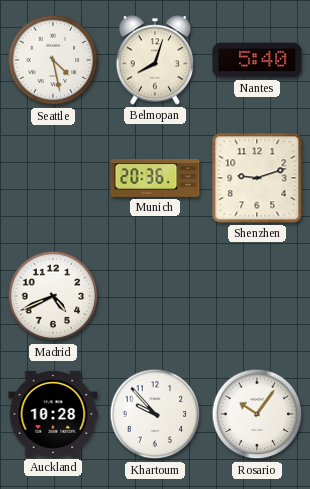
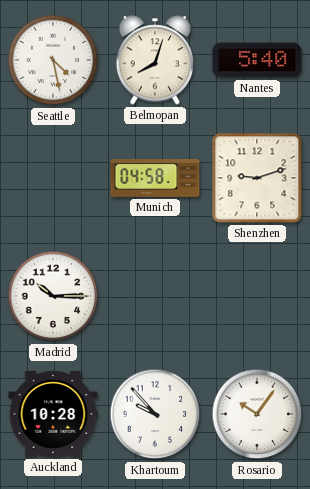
Munich: 20:36 -> 04:58
Madrid: 4:41 -> 10:15
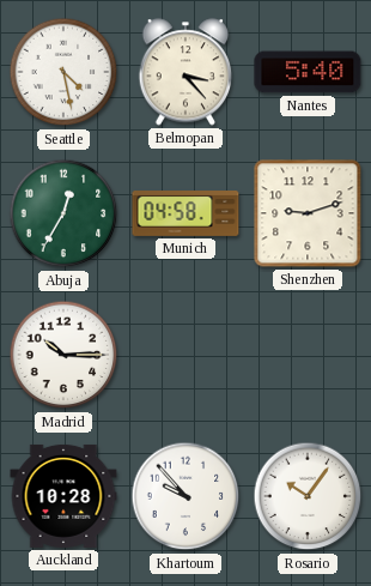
Belmopan: 8:03 -> 3:23
Abuja: none -> 12:35
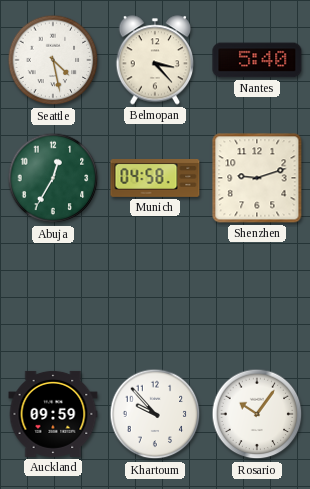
Madrid: 10:15 -> none
Auckland: 10:28 -> 09:59
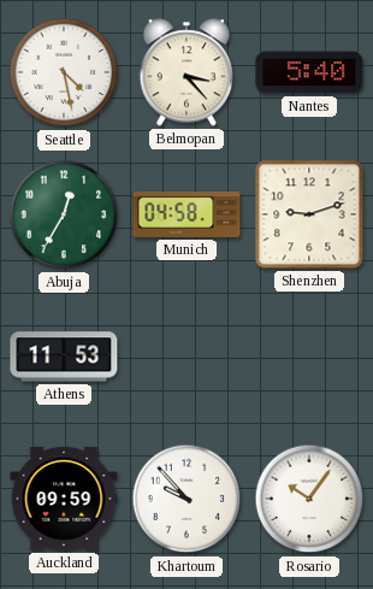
Athens: none -> 11:53
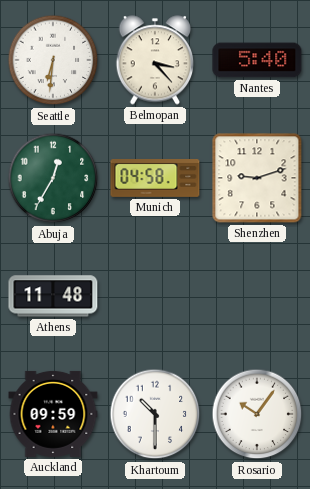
Seattle: 4:28 -> 6:31
Athens: 11:53 -> 11:48
Khartoum: 9:53 -> 10:30
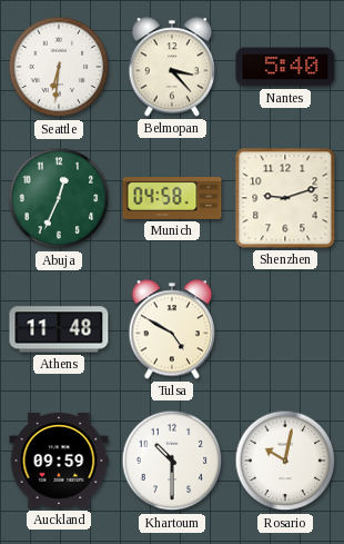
Abuja: 12:35 -> 12:34
Tulsa: none -> 4:50
Rosario: 10:06 -> 10:02
